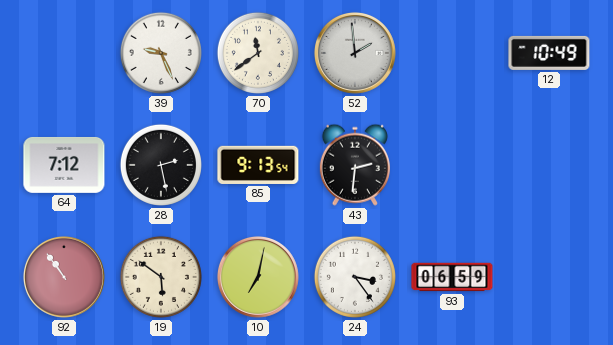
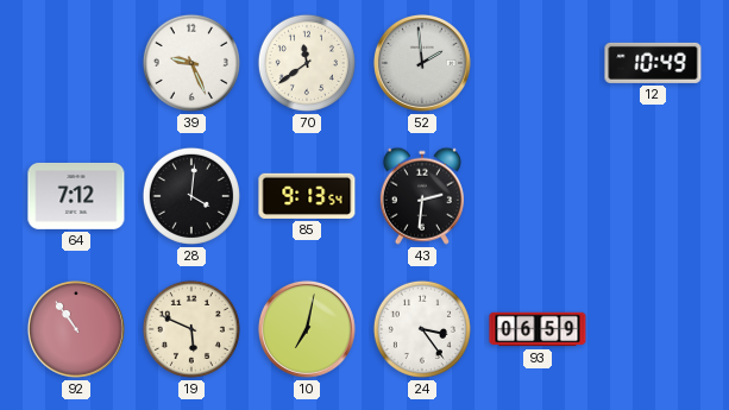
28: 2:28 -> 4:01
19: 5:51 -> 5:49
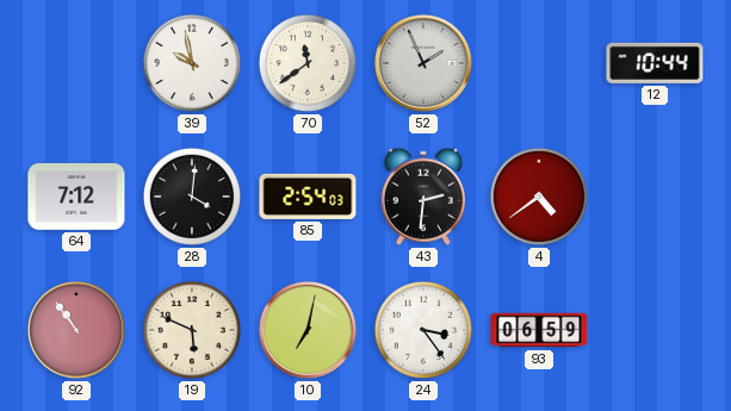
39: 9:26 -> 9:58
52: 1:59 -> 1:56
12: 10:49 -> 10:44
85: 9:13 -> 2:54
4: none -> 4:39
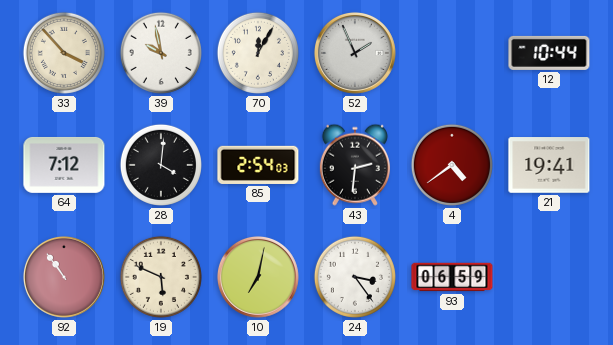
33: none -> 3:53
70: 11:39 -> 12:05
21: none -> 19:41
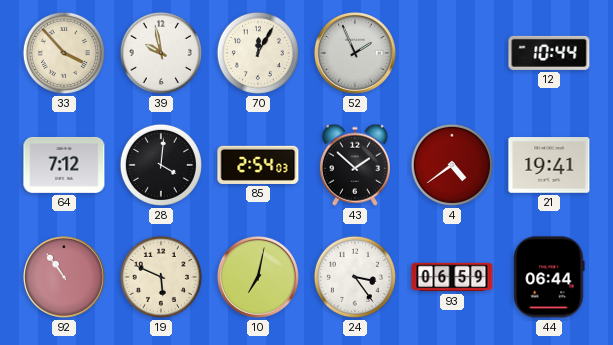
43: 2:31 -> 1:52
44: none -> 06:44
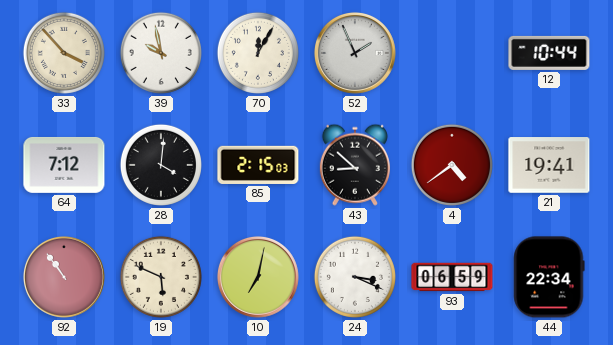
85: 2:54 -> 2:15
43: 1:52 -> 8:52
24: 3:24 -> 3:19
44: 06:44 -> 22:34
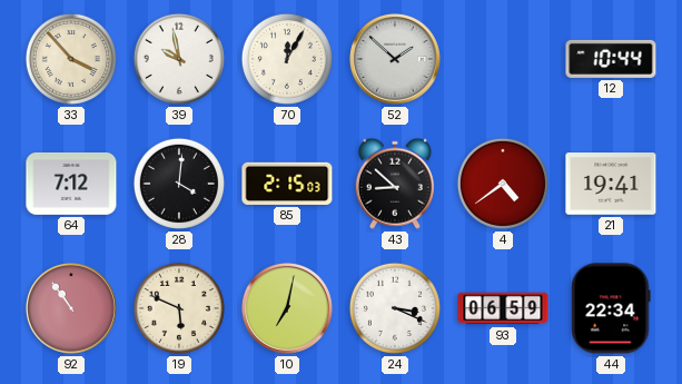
52: 1:56 -> 1:52
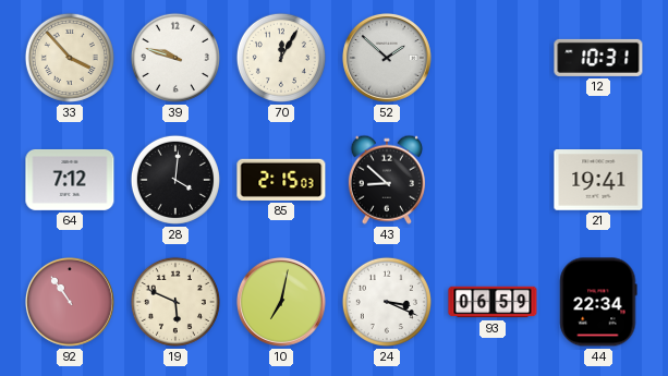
39: 9:58 -> 9:48
12: 10:44 -> 10:31
4: 4:39 -> none
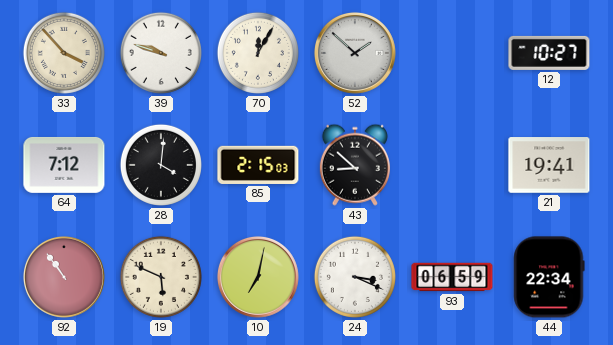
12: 10:31 -> 10:27
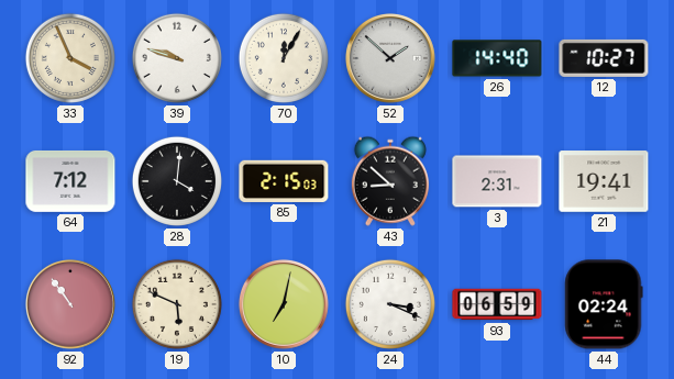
33: 3:53 -> 3:56
26: none -> 14:40
3: none -> 2:31
44: 22:34 -> 02:24
